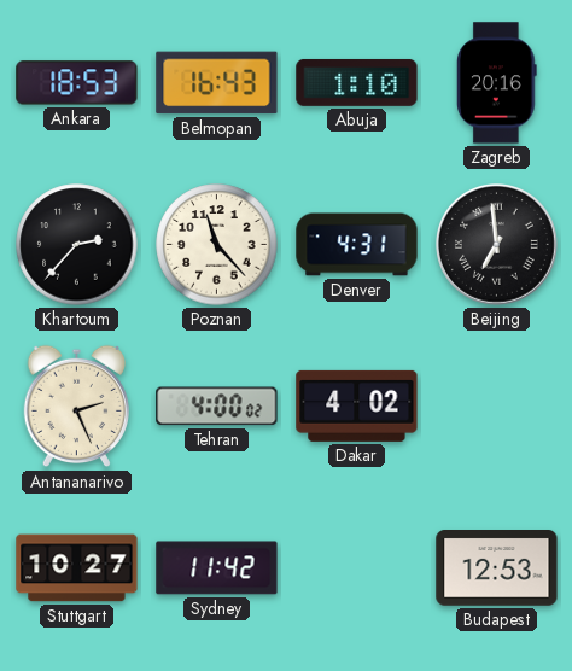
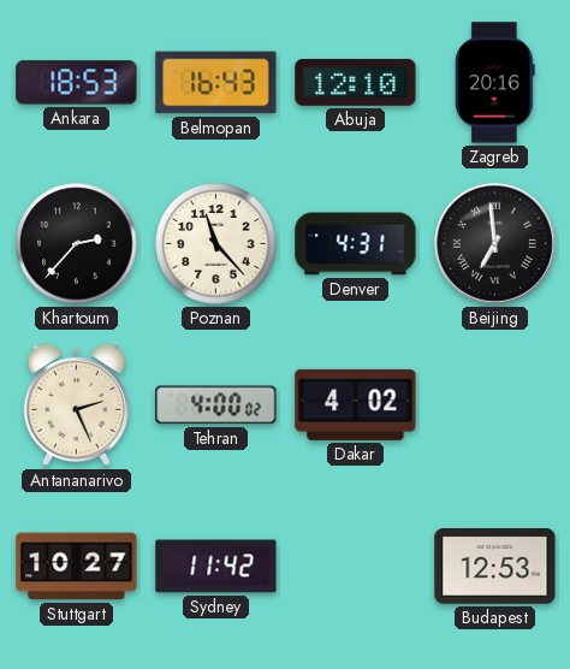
Abuja: 1:10 -> 12:10
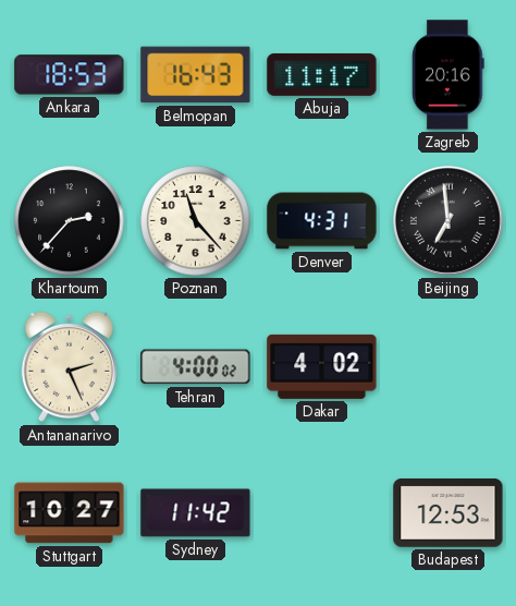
Abuja: 12:10 -> 11:17
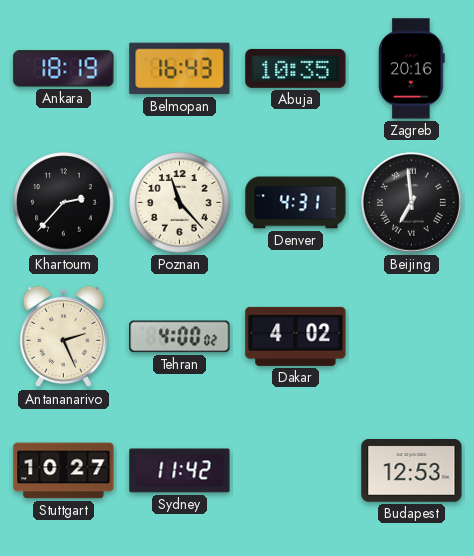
Ankara: 18:53 -> 18:19
Abuja: 11:17 -> 10:35
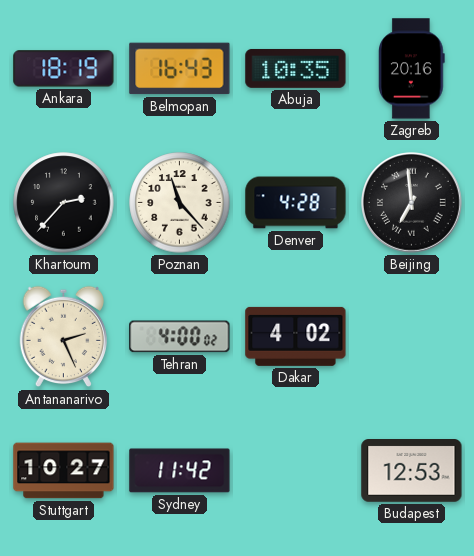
Denver: 4:31 -> 4:28
